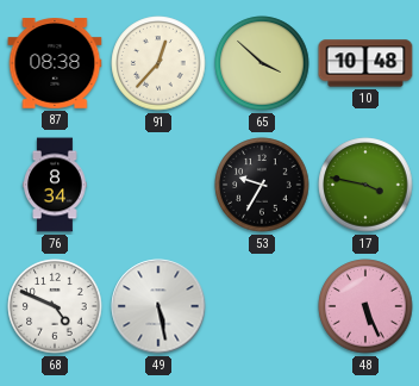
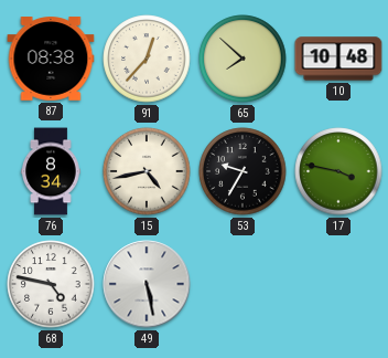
65: 3:52 -> 7:52
15: none -> 4:43
68: 4:49 -> 4:47
48: 5:26 -> none
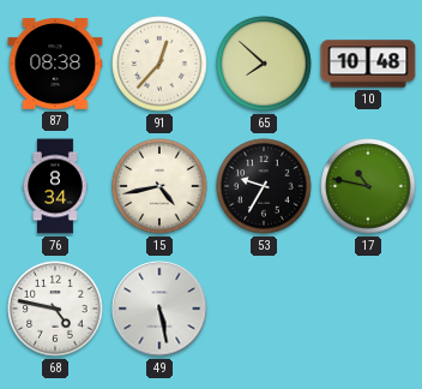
17: 3:47 -> 10:47
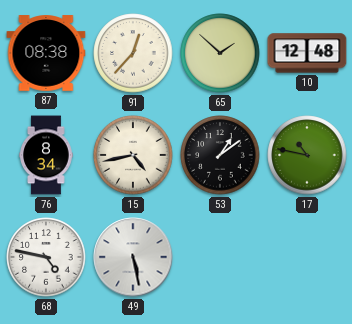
65: 7:52 -> 1:52
10: 10:48 -> 12:48
53: 9:35 -> 1:09
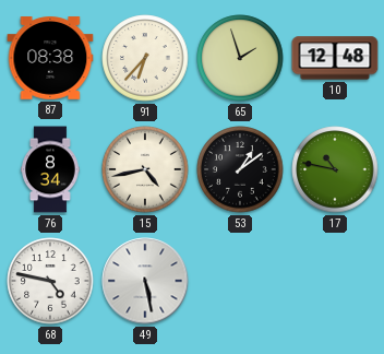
91: 12:37 -> 6:37
65: 1:52 -> 1:57
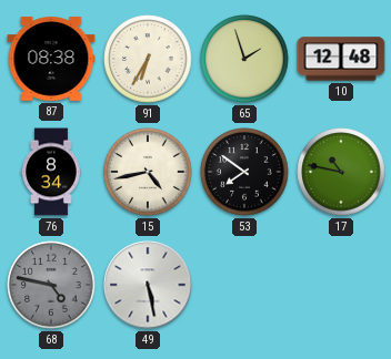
91: 6:37 -> 6:35
53: 1:09 -> 7:51
68 dial: white -> grey
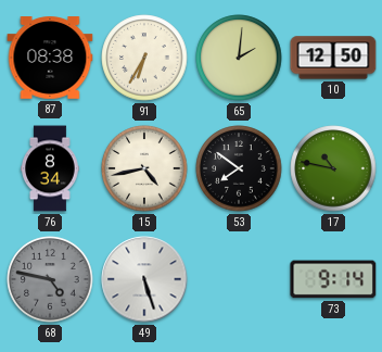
65: 1:57 -> 2:01
10: 12:48 -> 12:50
49: 5:28 -> 5:27
73: none -> 9:14
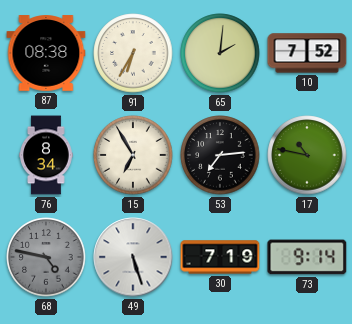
10: 12:50 -> 7:52
15: 4:43 -> 6:55
53: 7:51 -> 7:14
30: none -> 7:19
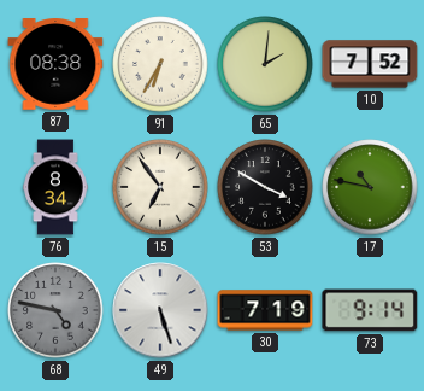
15: 6:55 -> 6:54
53: 7:14 -> 3:50
